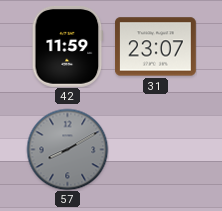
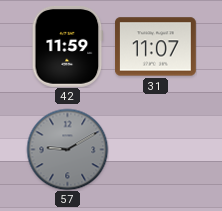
31: 23:07 -> 11:07
57: 8:10 -> 9:10
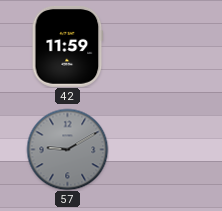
31: 11:07 -> none
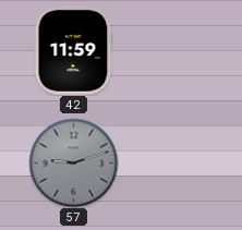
57: 9:10 -> 9:12
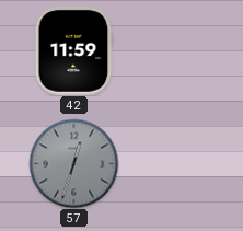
57: 9:12 -> 12:33
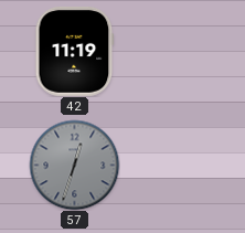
42: 11:59 -> 11:19
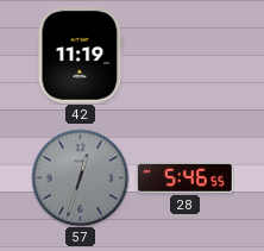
28: none -> 5:46
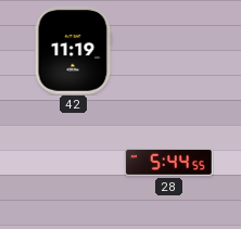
57: 12:33 -> none
28: 5:46 -> 5:44
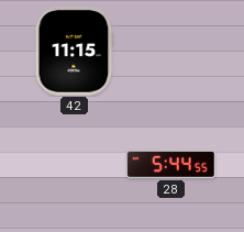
42: 11:19 -> 11:15
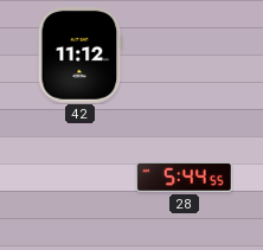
42: 11:15 -> 11:12
